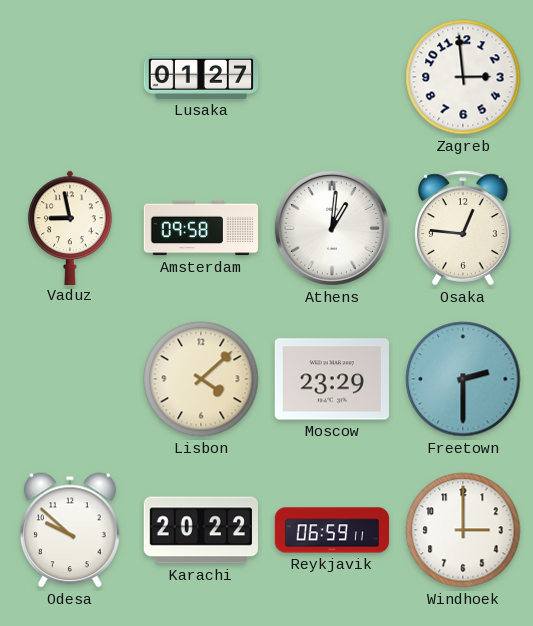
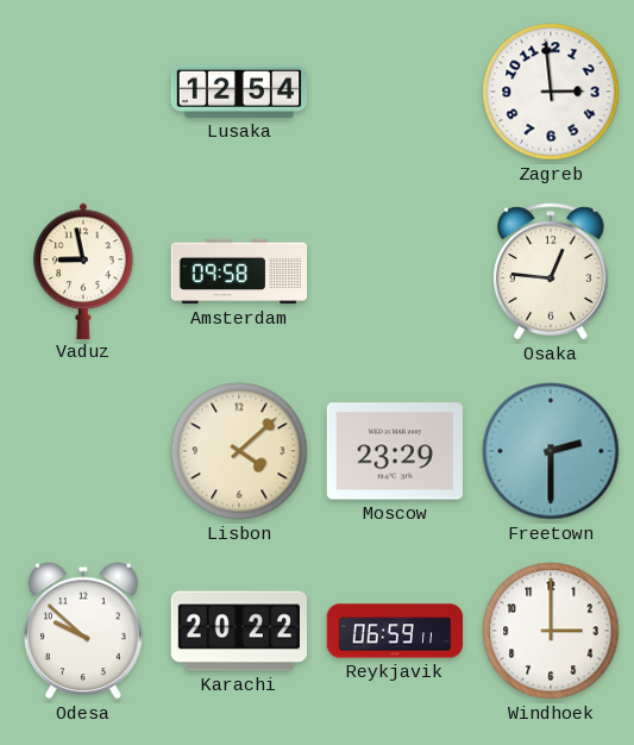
Lusaka: 01:27 -> 12:54
Athens: 1:01 -> none
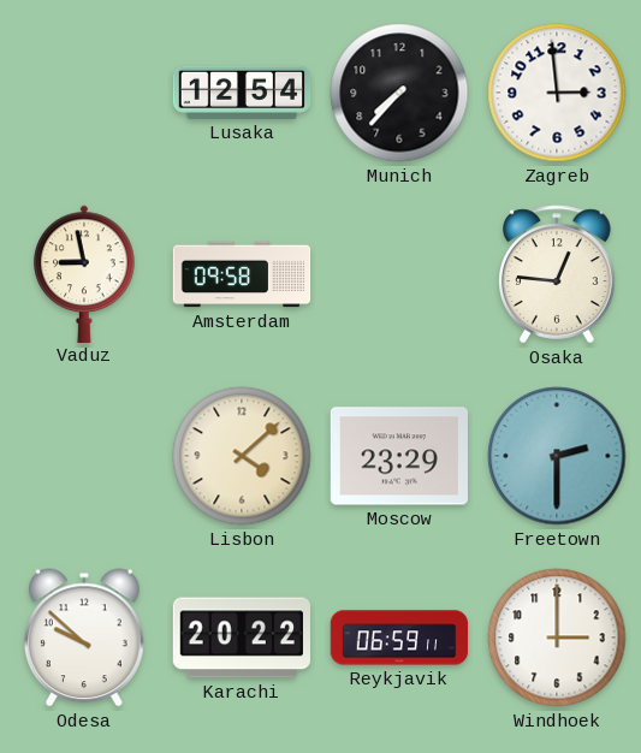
Munich: none -> 7:37
